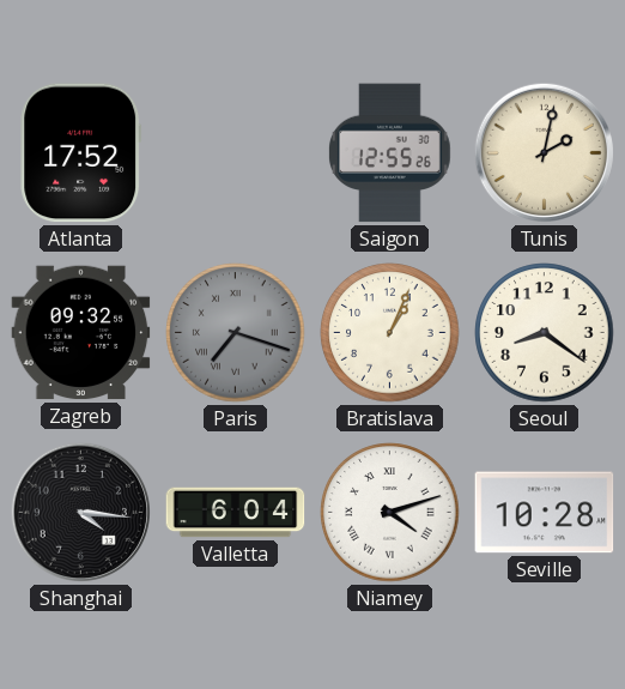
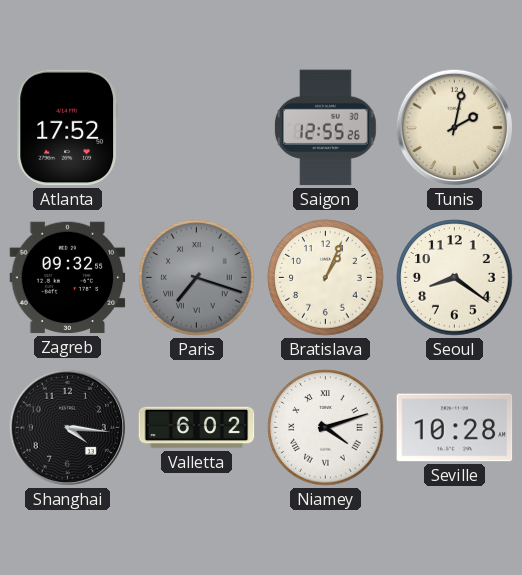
Valletta: 6:04 -> 6:02
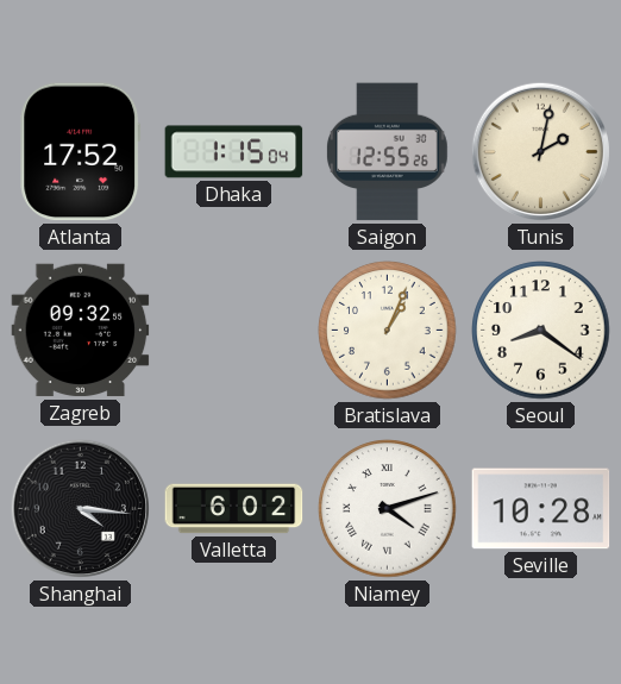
Dhaka: none -> 1:15
Paris: 7:18 -> none
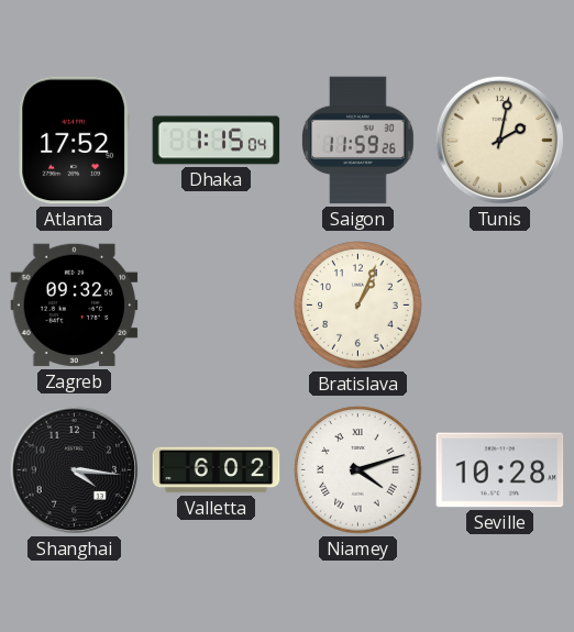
Saigon: 12:55 -> 11:59
Seoul: 8:21 -> none
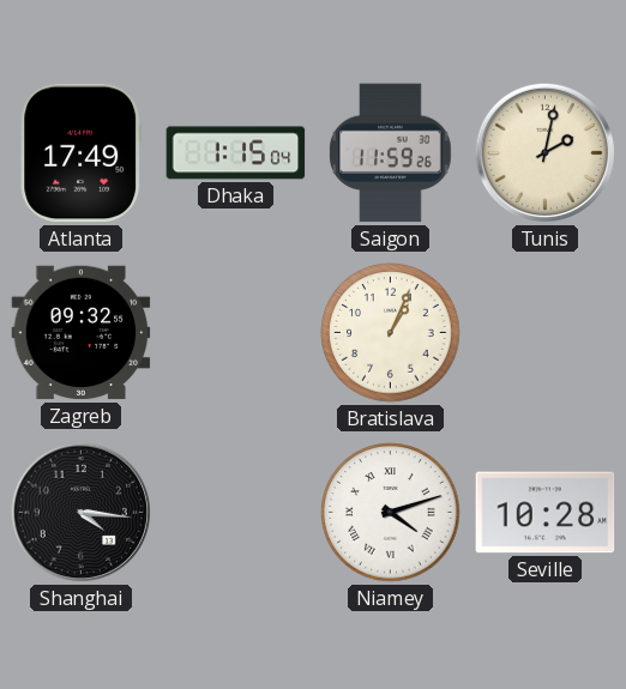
Atlanta: 17:52 -> 17:49
Valletta: 6:02 -> none
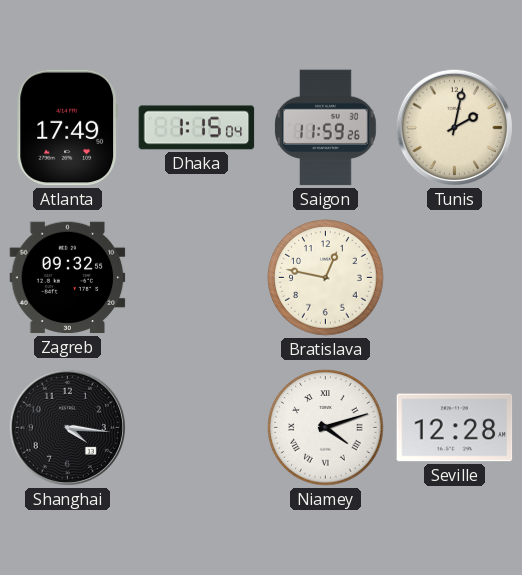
Bratislava: 1:04 -> 12:47
Seville: 10:28 -> 12:28
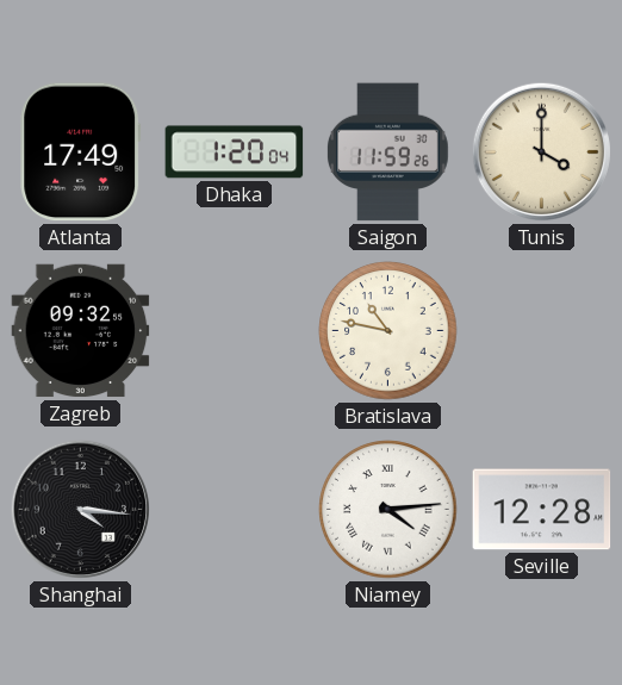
Dhaka: 1:15 -> 1:20
Tunis: 2:02 -> 4:00
Bratislava: 12:47 -> 10:47
Niamey: 4:12 -> 4:14
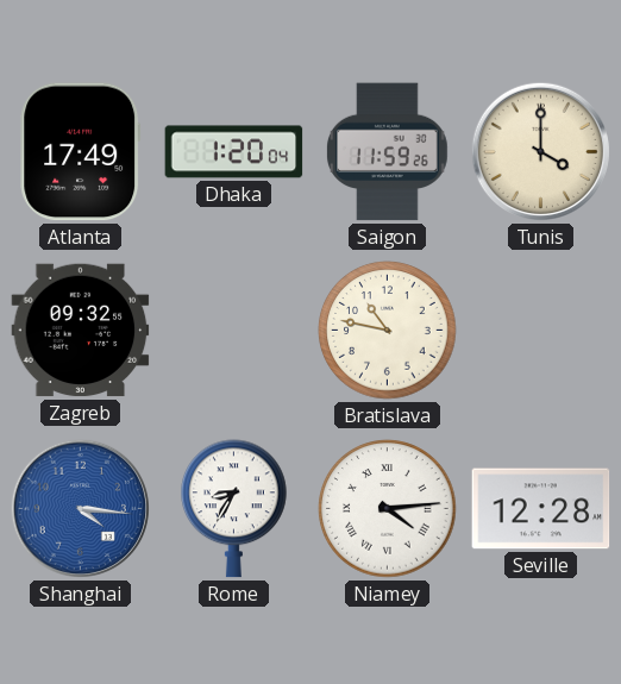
Shanghai dial: black -> blue
Rome: none -> 8:35
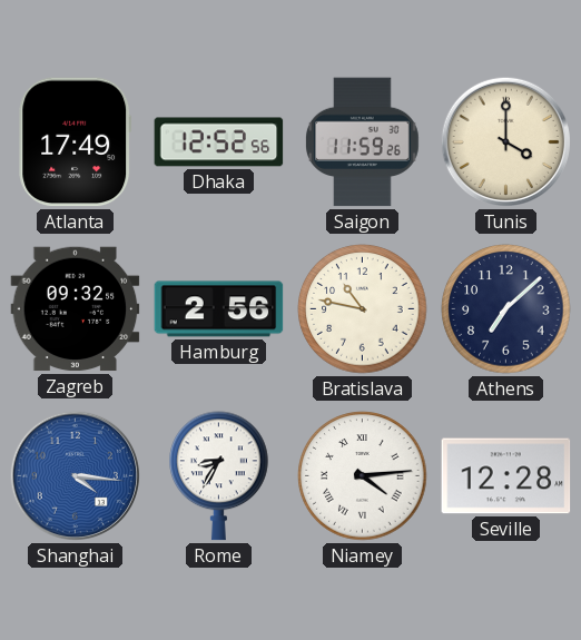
Dhaka: 1:20 -> 12:52
Hamburg: none -> 2:56
Athens: none -> 7:08
